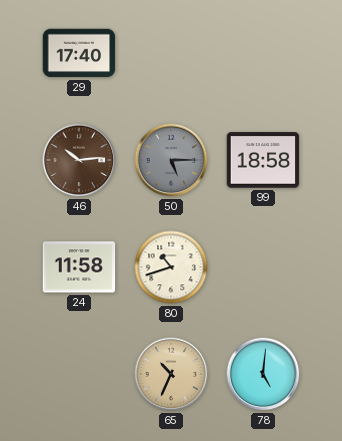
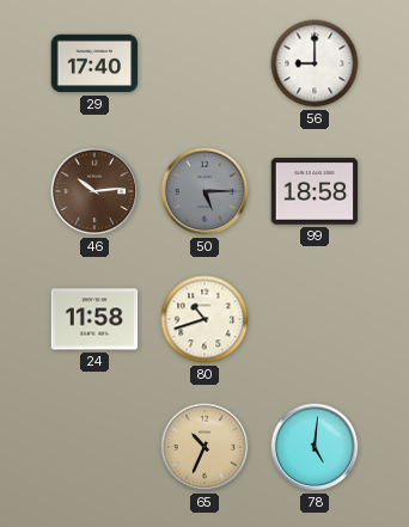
56: none -> 9:00
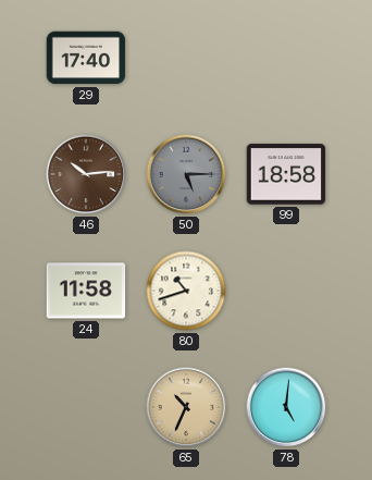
56: 9:00 -> none
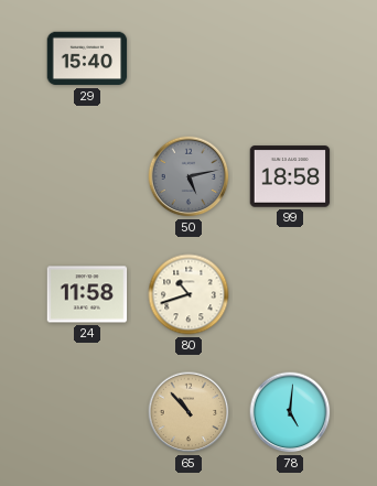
29: 17:40 -> 15:40
46: 10:14 -> none
50: 5:15 -> 5:13
65: 10:34 -> 10:53
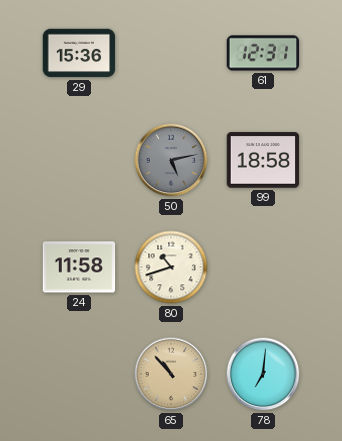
29: 15:40 -> 15:36
61: none -> 12:31
78: 5:01 -> 7:01
